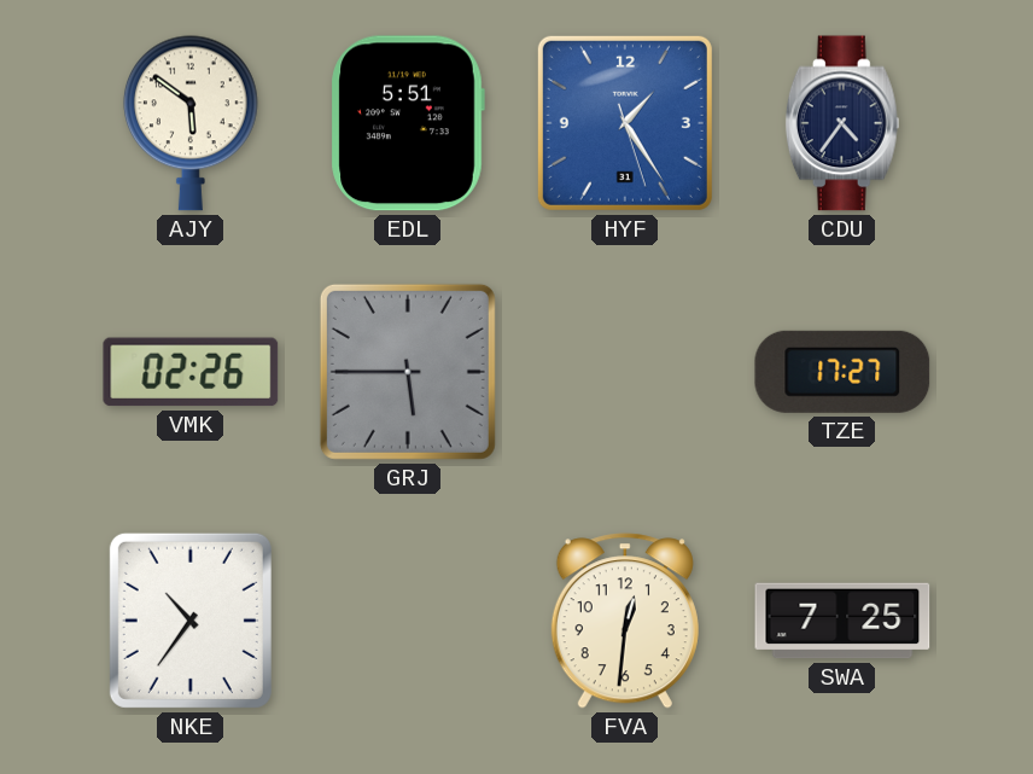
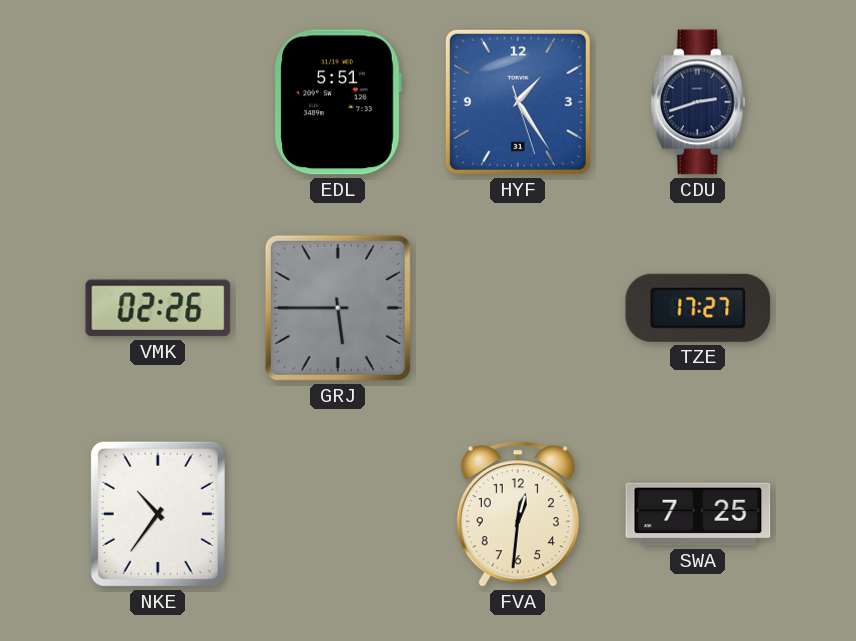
AJY: 5:51 -> none
CDU: 4:36 -> 2:42
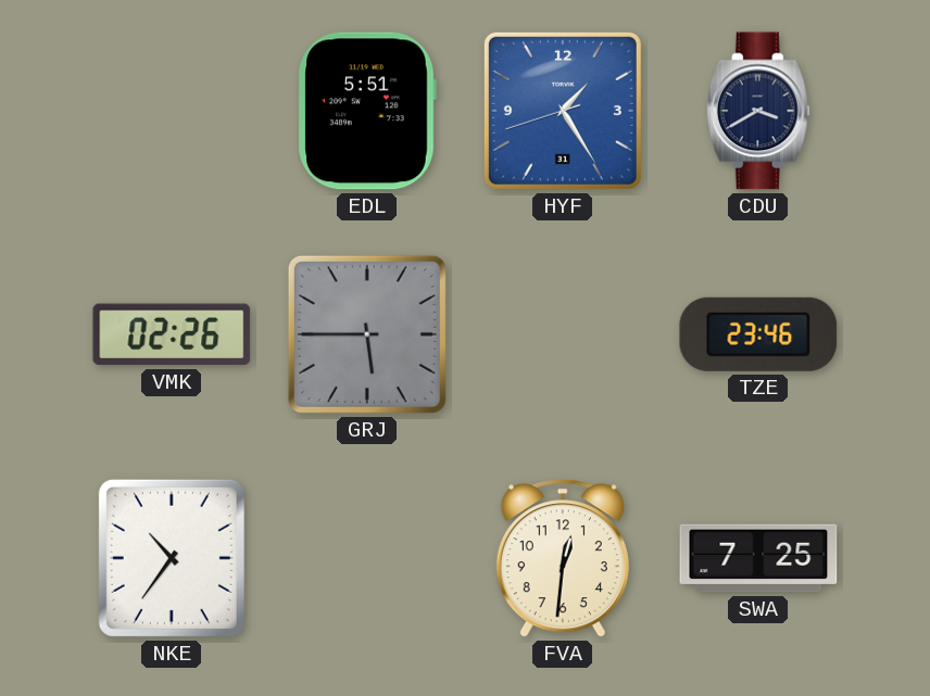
HYF: 1:24:27 -> 1:24:42
CDU: 2:42 -> 3:40
TZE: 17:27 -> 23:46
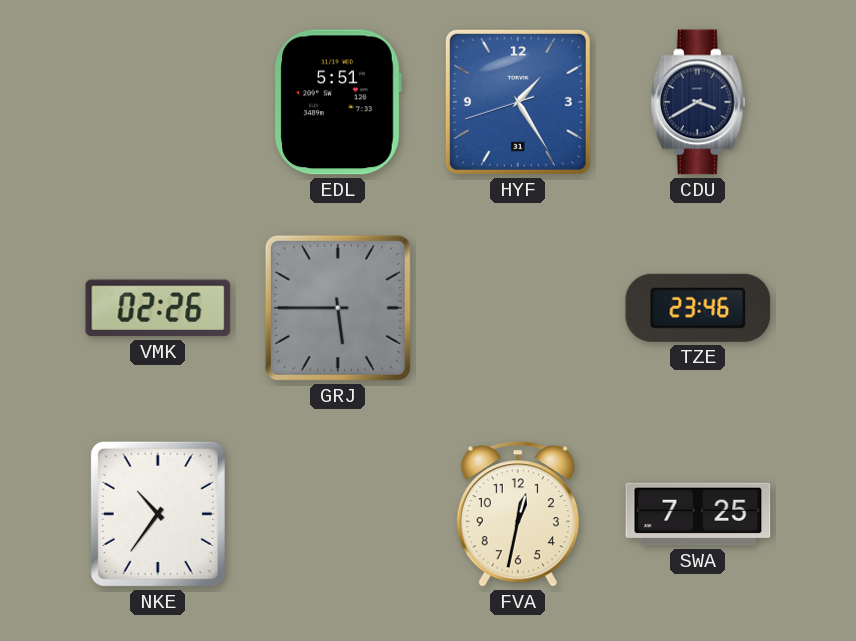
FVA: 12:31 -> 12:32
